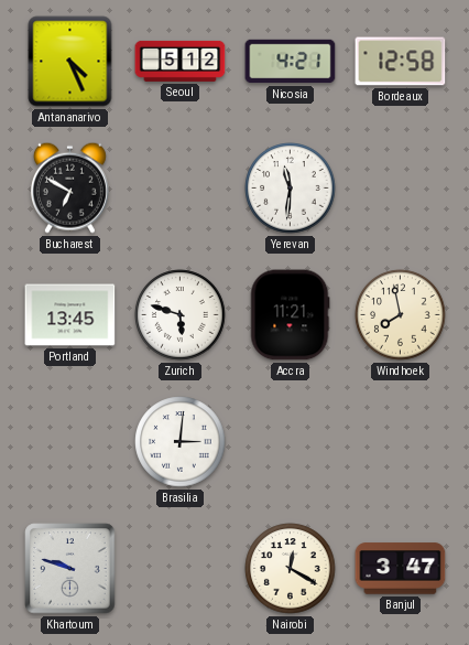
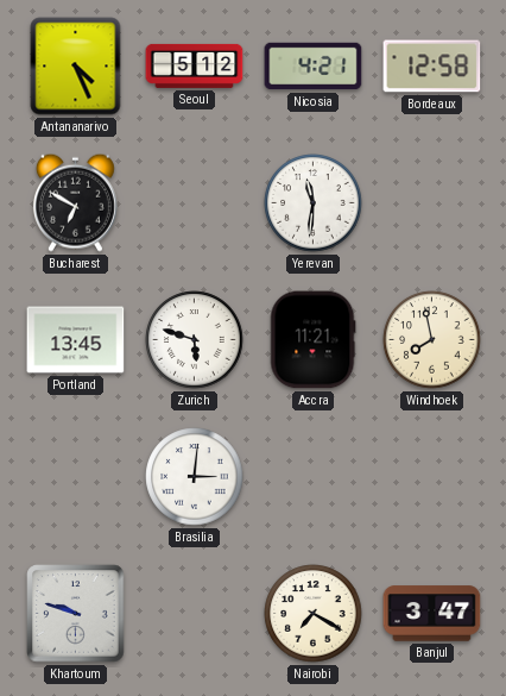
Nairobi: 12:20 -> 7:20
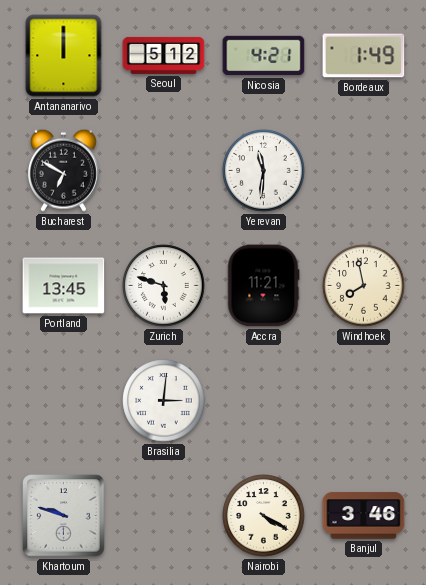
Antananarivo: 4:26 -> 12:00
Bordeaux: 12:58 -> 1:49
Nairobi: 7:20 -> 4:20
Banjul: 3:47 -> 3:46
